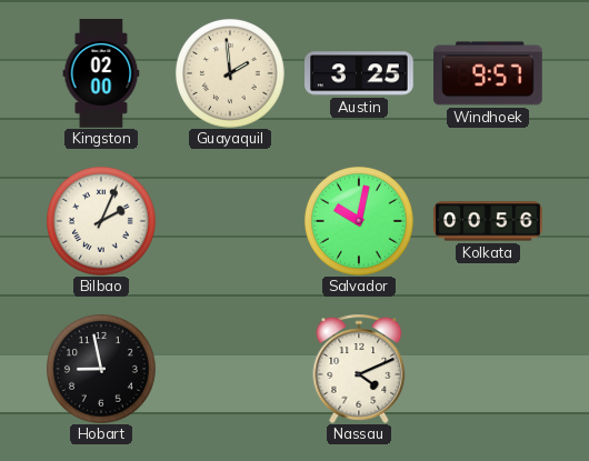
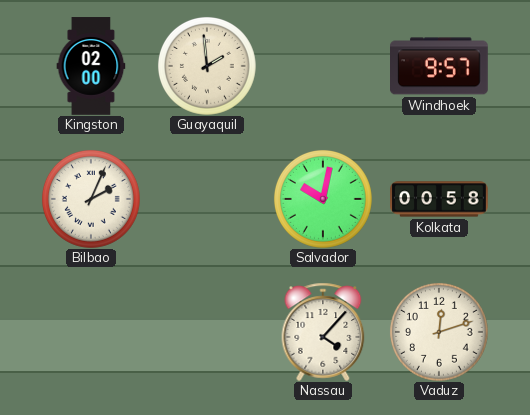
Austin: 3:25 -> none
Kolkata: 00:56 -> 00:58
Hobart: 8:58 -> none
Nassau: 4:11 -> 4:07
Vaduz: none -> 12:12
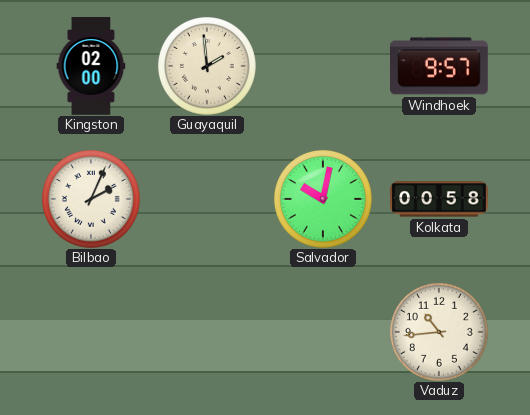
Nassau: 4:07 -> none
Vaduz: 12:12 -> 10:44
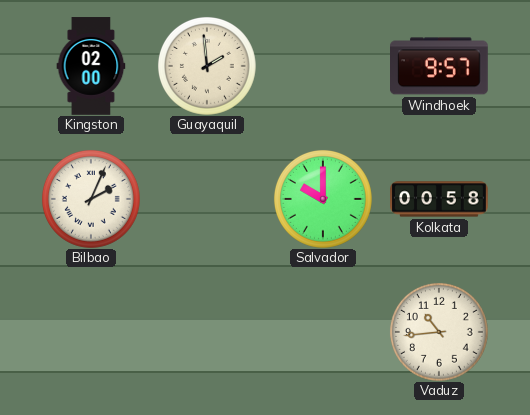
Salvador: 10:02 -> 10:00
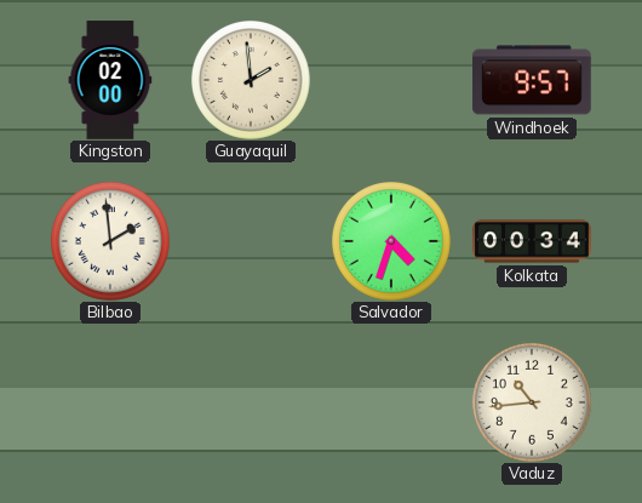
Bilbao: 2:04 -> 1:59
Salvador: 10:00 -> 4:33
Kolkata: 00:58 -> 00:34
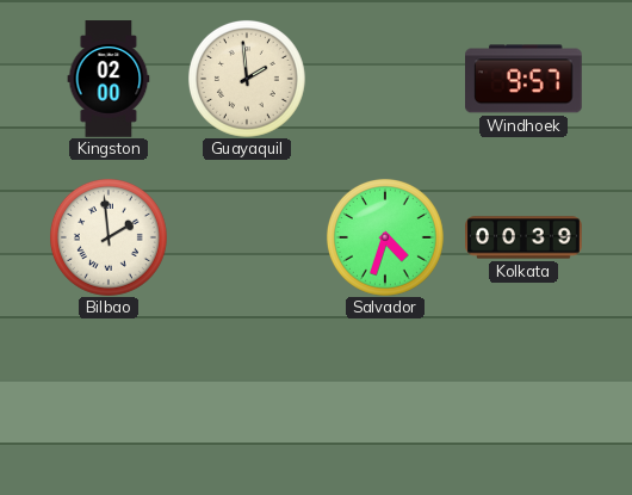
Kolkata: 00:34 -> 00:39
Vaduz: 10:44 -> none
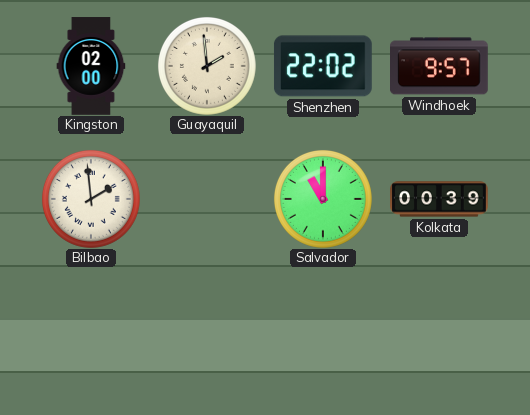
Shenzhen: none -> 22:02
Salvador: 4:33 -> 11:00
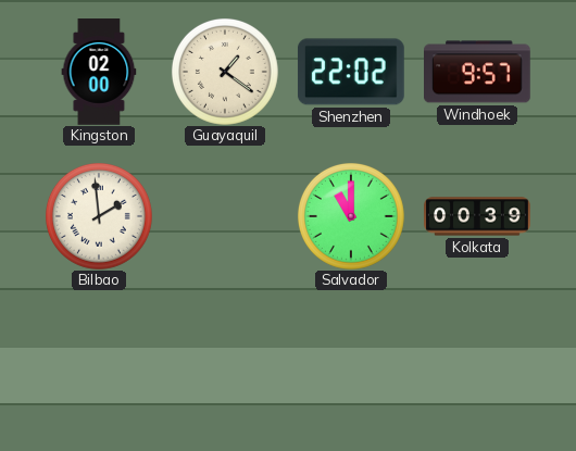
Guayaquil: 1:59 -> 1:21
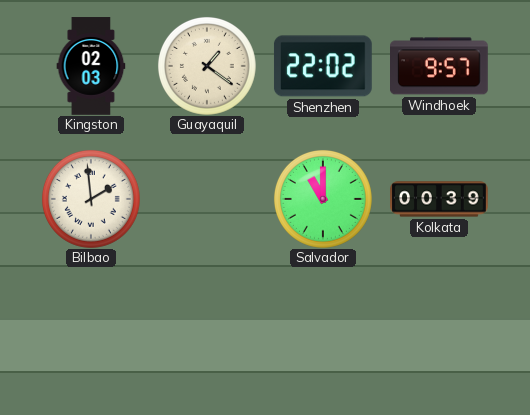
Kingston: 02:00 -> 02:03
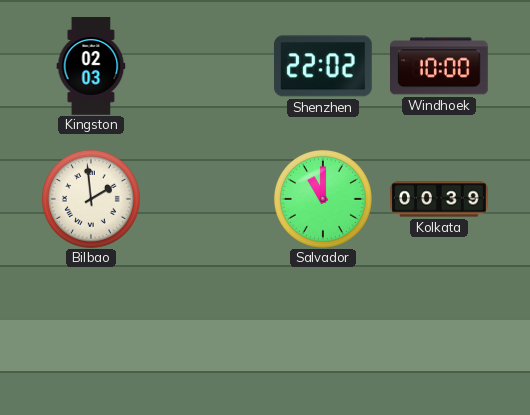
Guayaquil: 1:21 -> none
Windhoek: 9:57 -> 10:00
